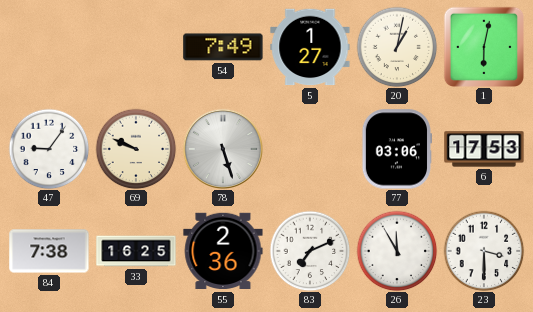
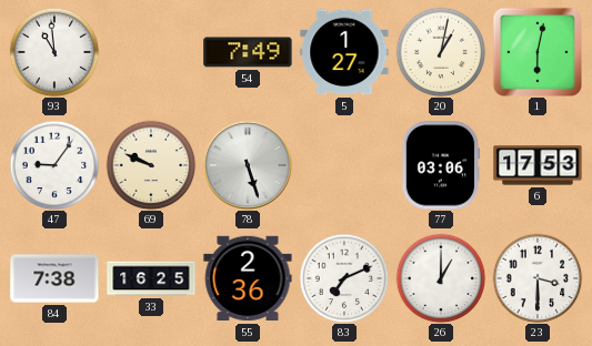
93: none -> 10:59
26: 11:55 -> 1:00
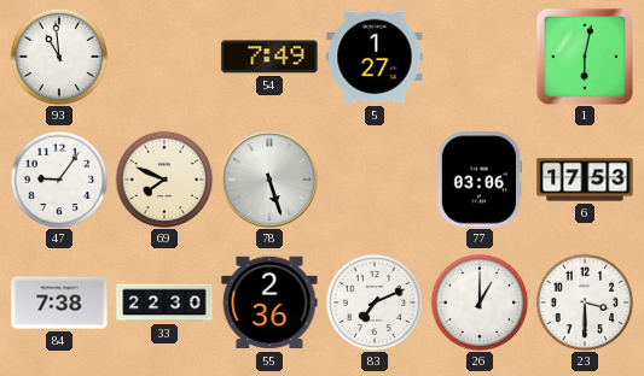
20: 1:02 -> none
69: 9:49 -> 7:49
33: 16:25 -> 22:30
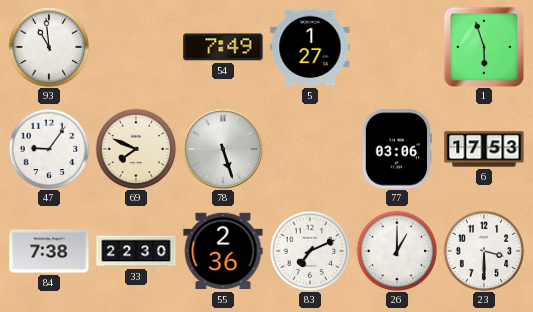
1: 6:02 -> 5:57
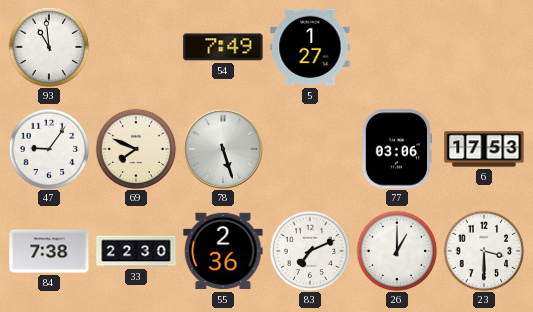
1: 5:57 -> none
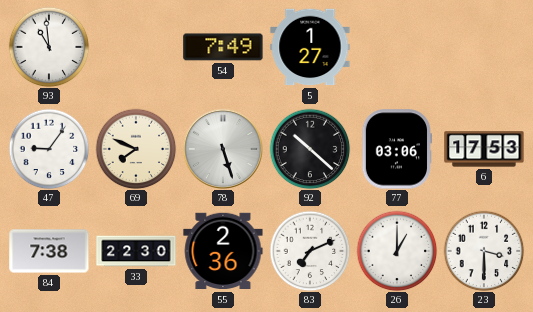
92: none -> 10:22
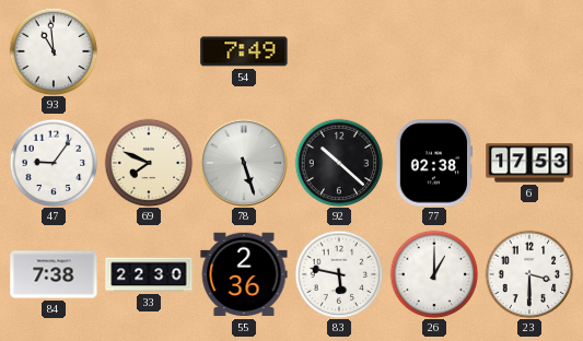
5: 1:27 -> none
77: 03:06 -> 02:38
83: 7:11 -> 5:47
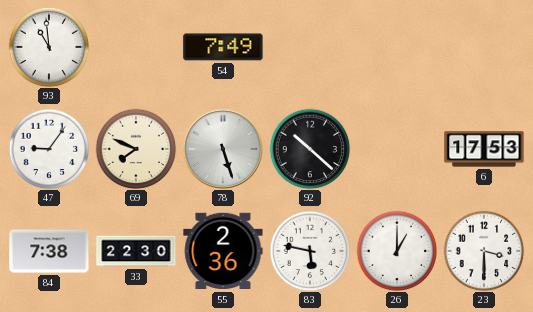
77: 02:38 -> none
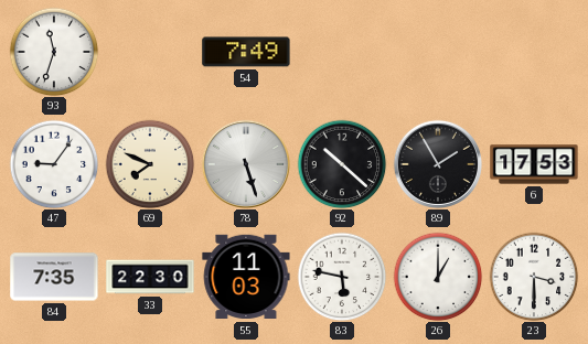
93: 10:59 -> 11:33
89: none -> 1:55
84: 7:38 -> 7:35
55: 2:36 -> 11:03
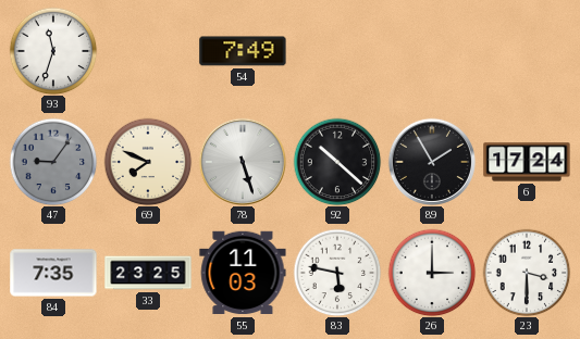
47 dial: white -> grey
6: 17:53 -> 17:24
33: 22:30 -> 23:25
26: 1:00 -> 3:00
